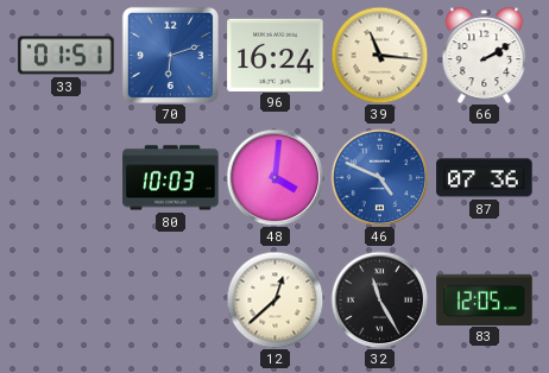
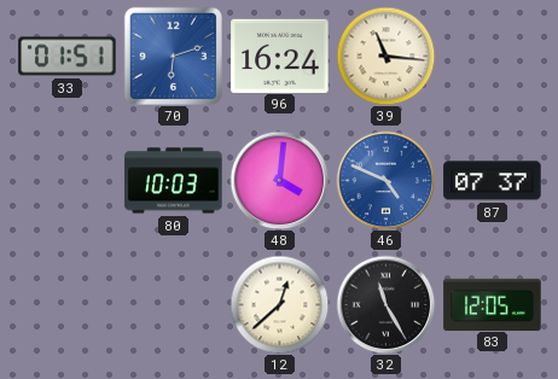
66: 2:10 -> none
87: 07:36 -> 07:37
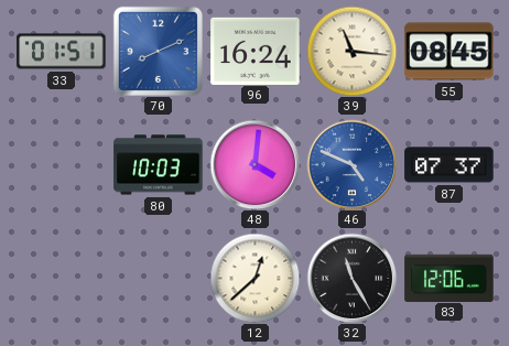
70: 6:12 -> 8:11
55: none -> 08:45
83: 12:05 -> 12:06
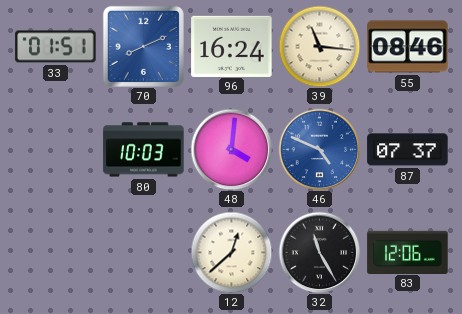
55: 08:45 -> 08:46
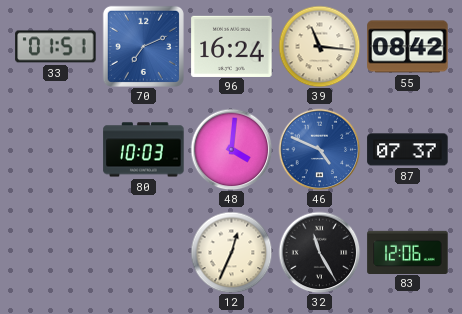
70: 8:11 -> 7:11
55: 08:46 -> 08:42
12: 12:38 -> 12:34
